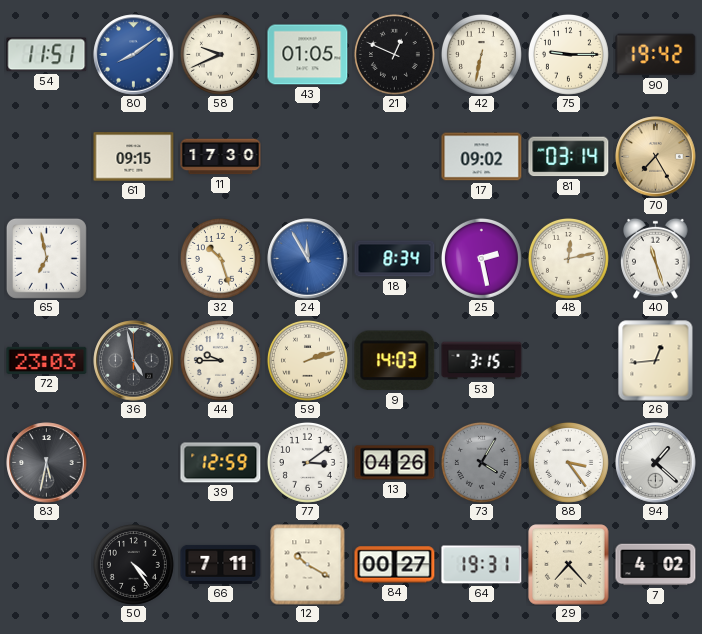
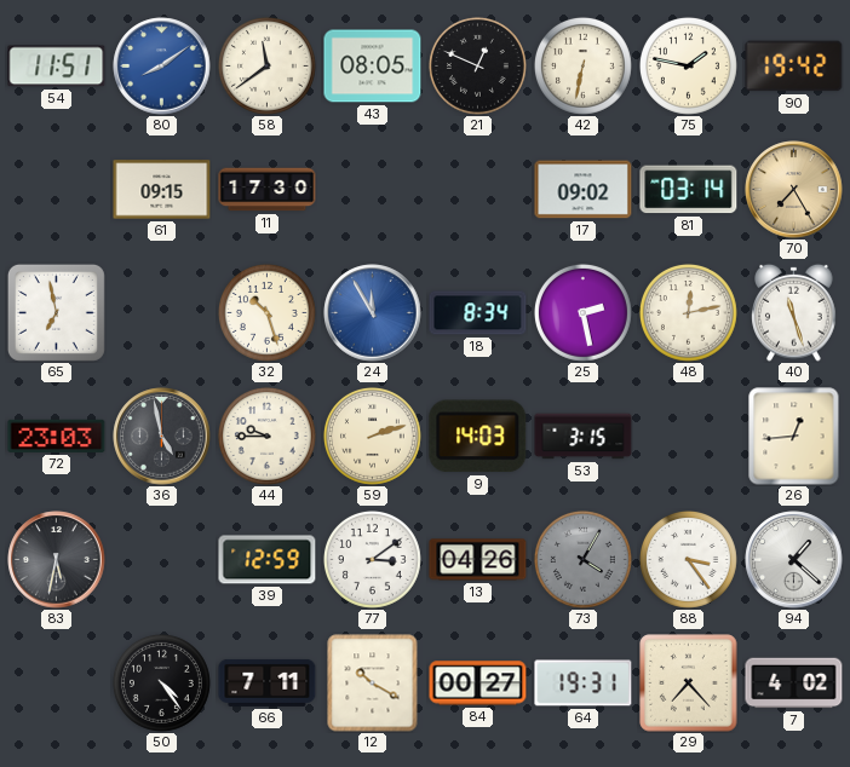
58: 9:41 -> 11:39
43: 01:05 -> 08:05
75: 9:15 -> 1:47
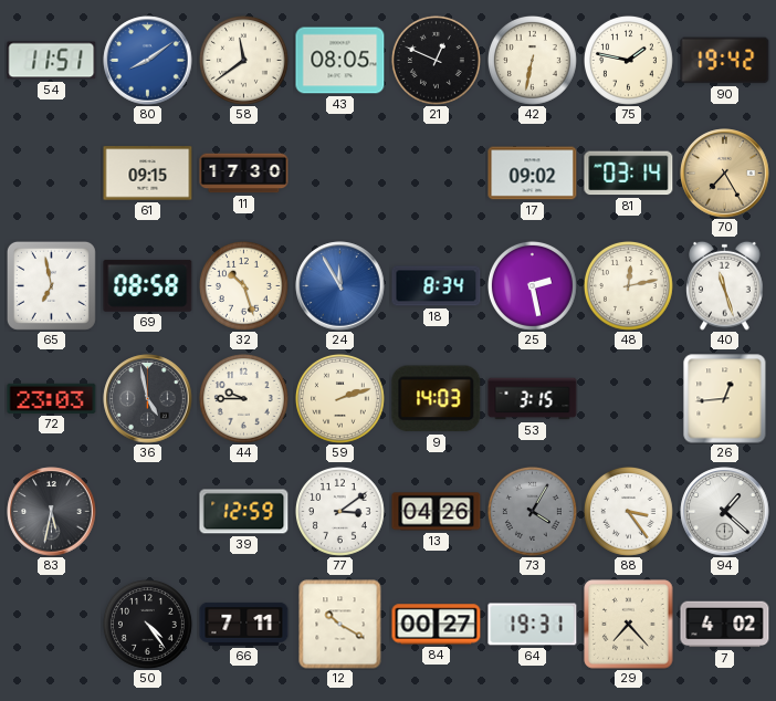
69: none -> 08:58
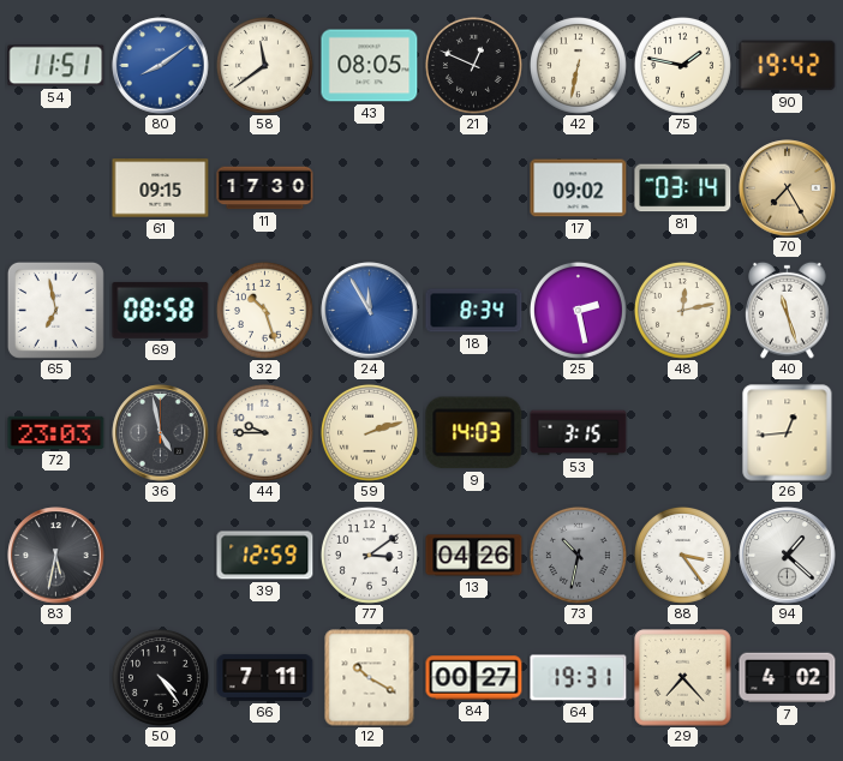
73: 4:05 -> 10:32
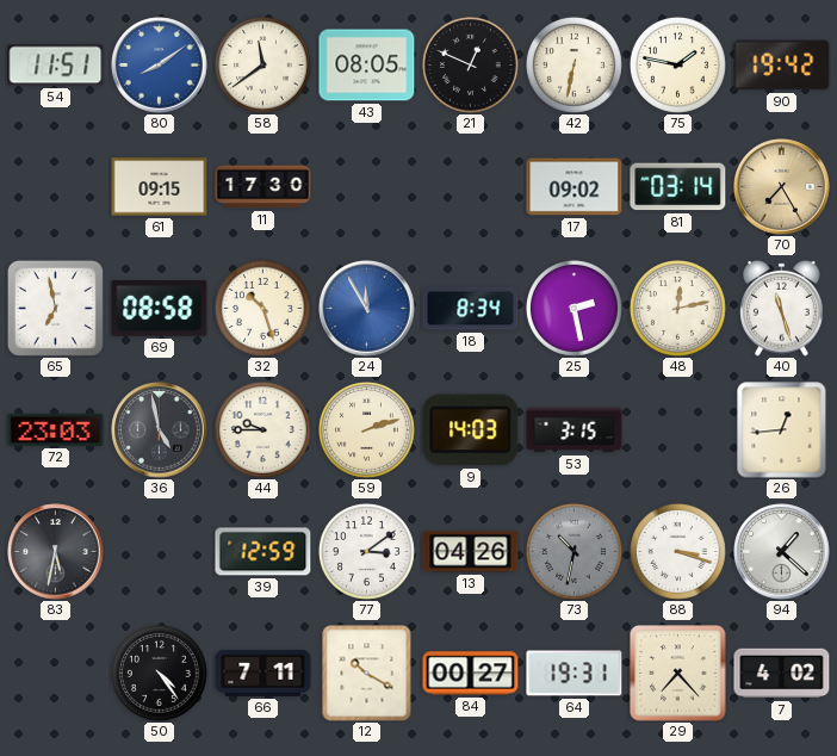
88: 3:24 -> 3:18
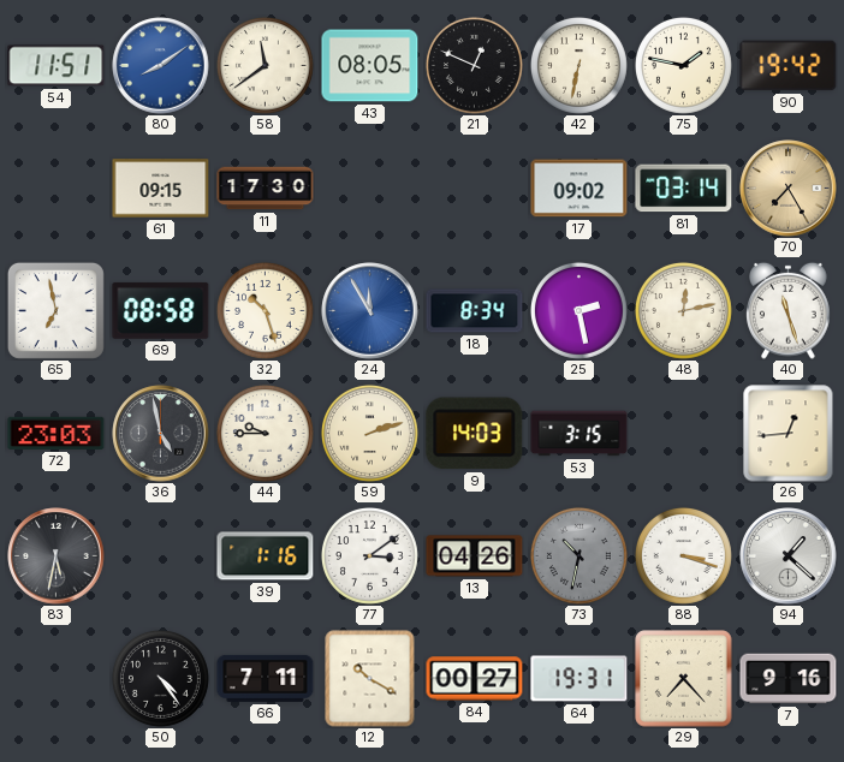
39: 12:59 -> 1:16
7: 4:02 -> 9:16
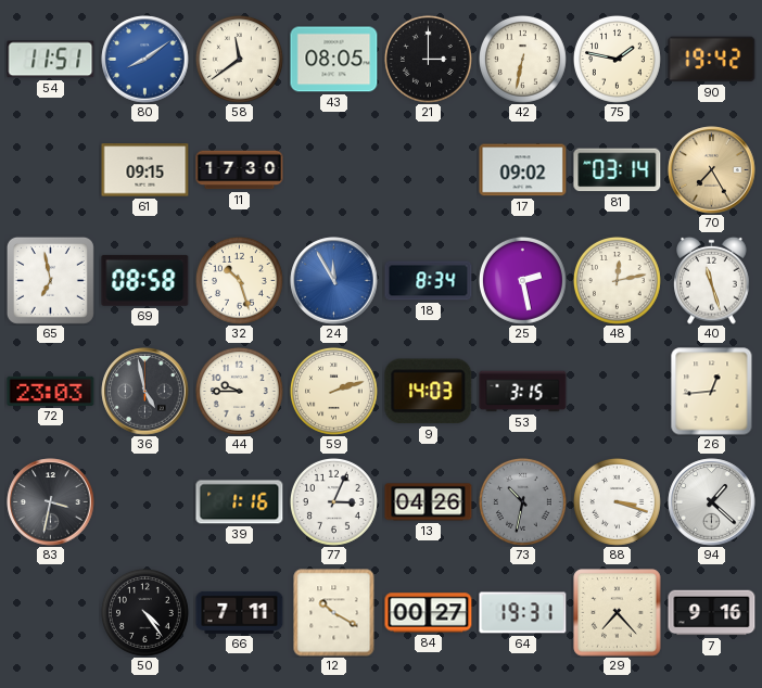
21: 12:49 -> 3:00
83: 5:32 -> 3:32
77: 3:09 -> 3:04
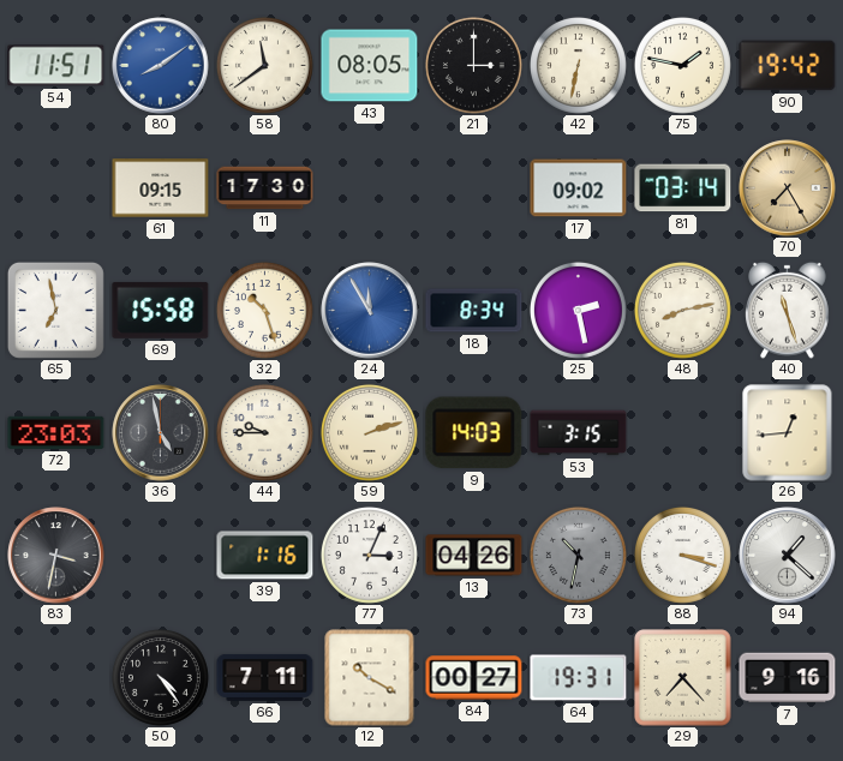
69: 08:58 -> 15:58
48: 12:13 -> 8:13
